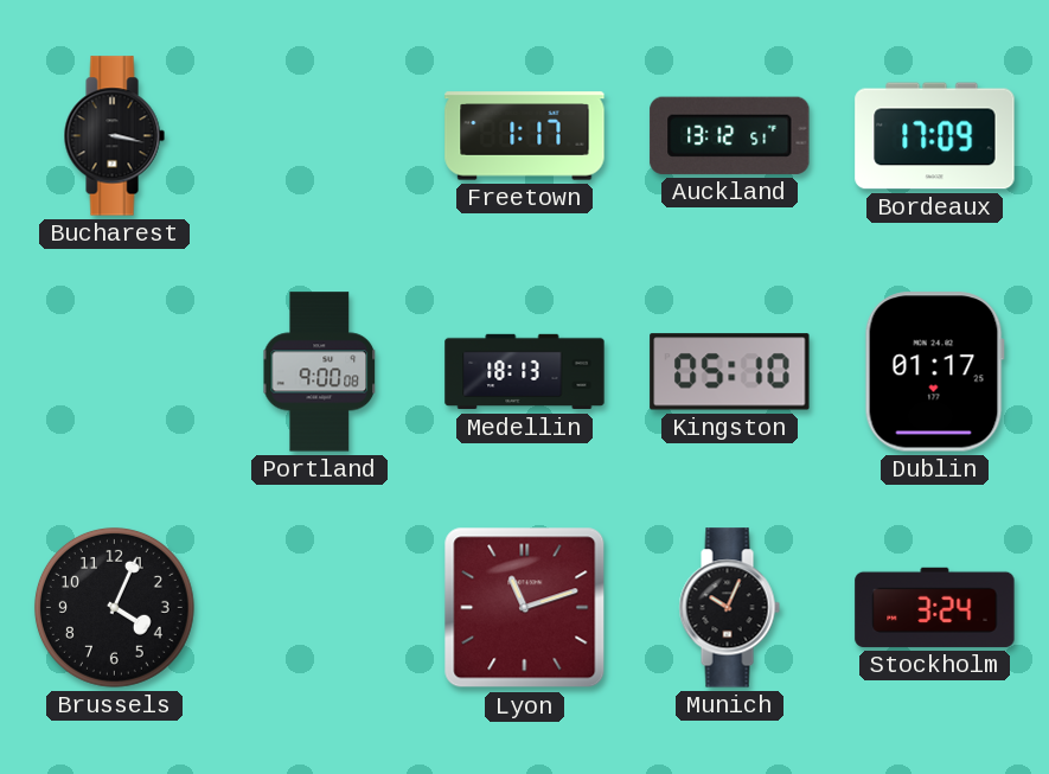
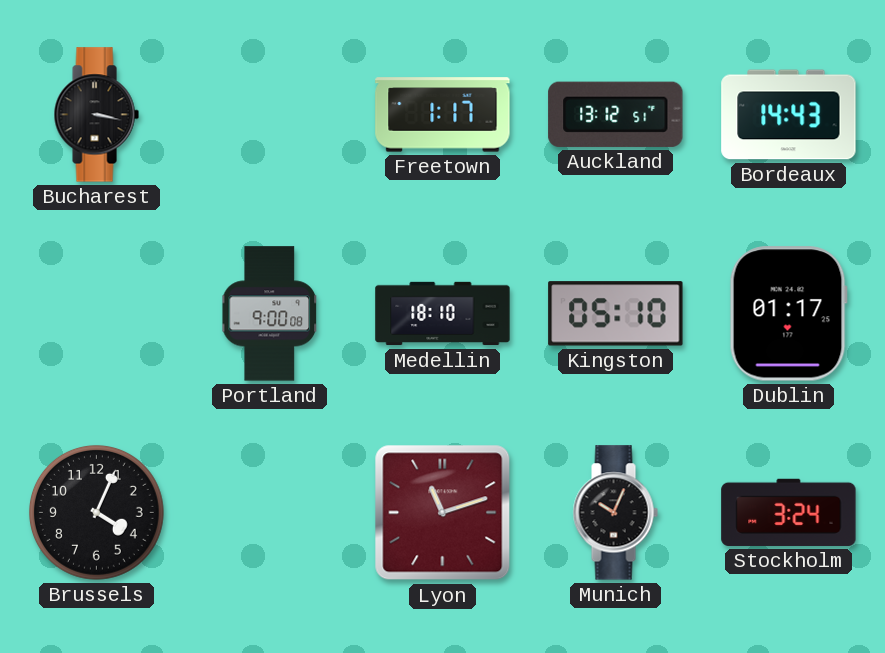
Bordeaux: 17:09 -> 14:43
Medellin: 18:13 -> 18:10
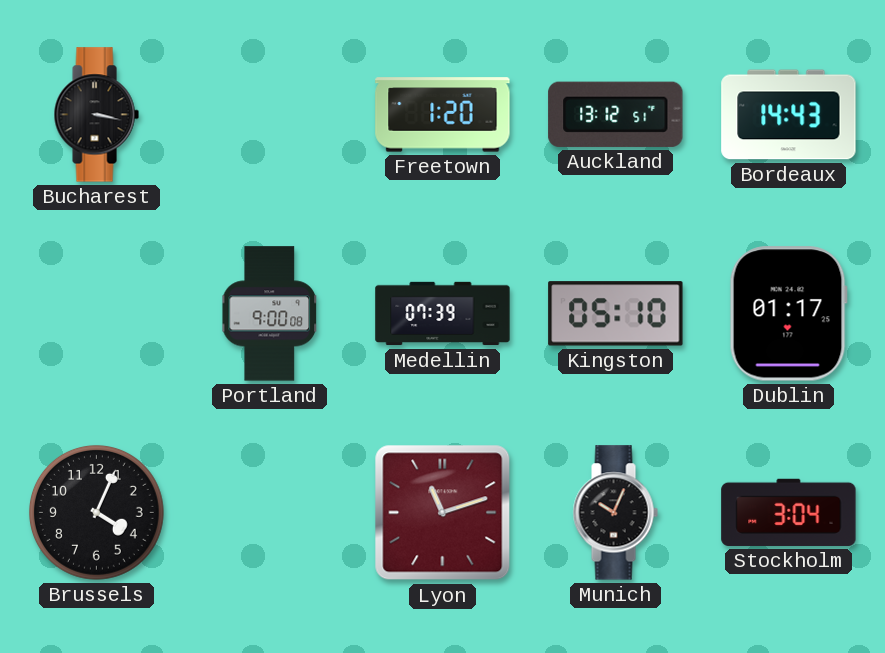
Freetown: 1:17 -> 1:20
Medellin: 18:10 -> 07:39
Stockholm: 3:24 -> 3:04
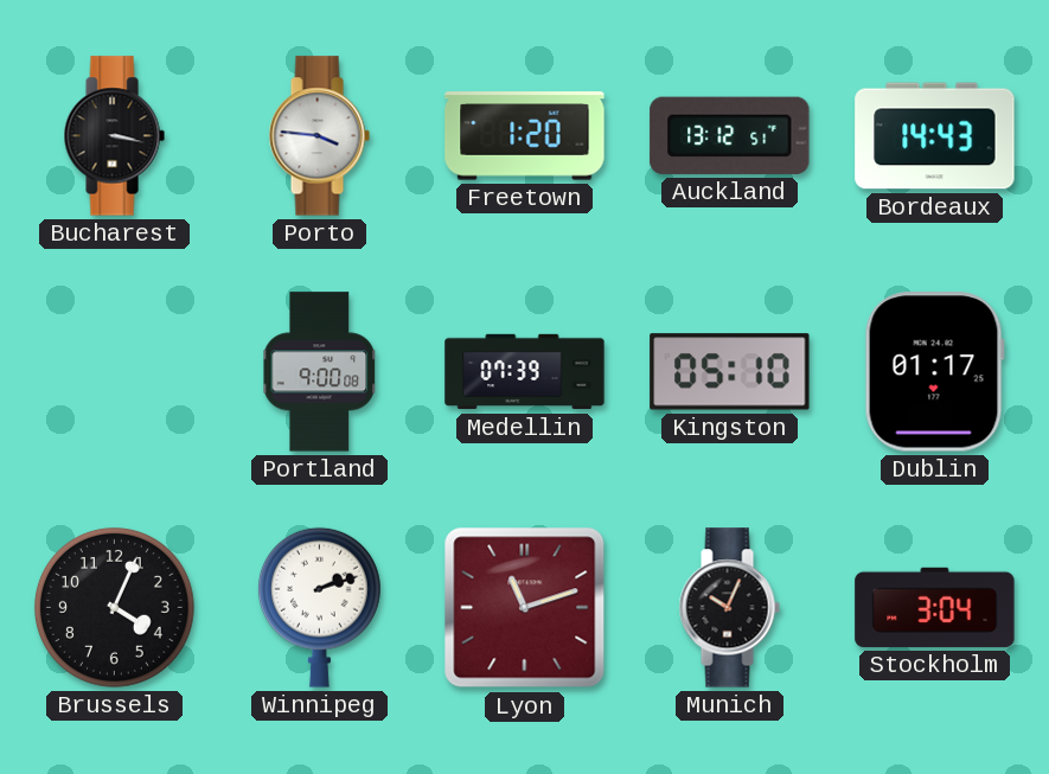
Porto: none -> 3:46
Winnipeg: none -> 2:12
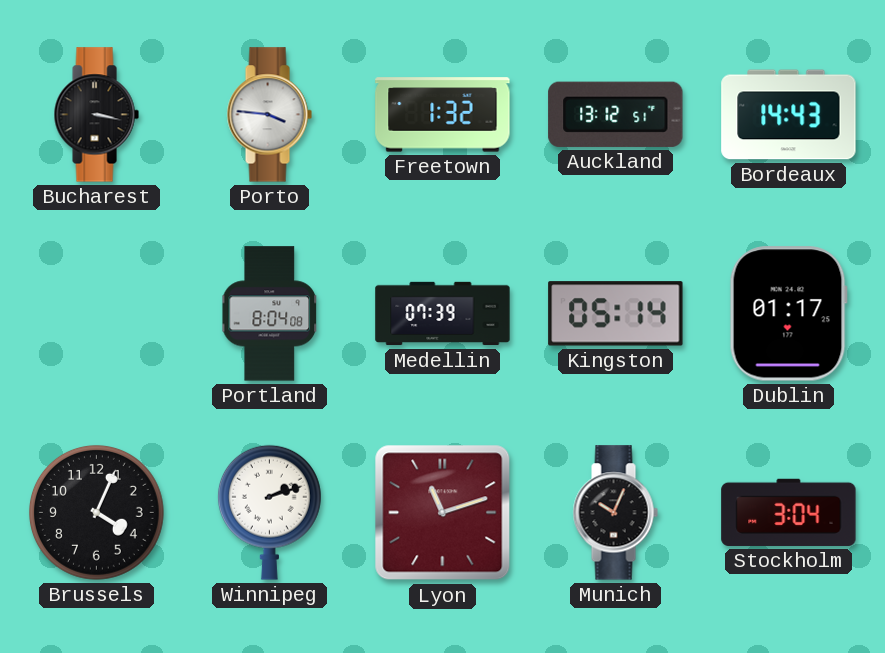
Freetown: 1:20 -> 1:32
Portland: 9:00 -> 8:04
Kingston: 05:10 -> 05:14
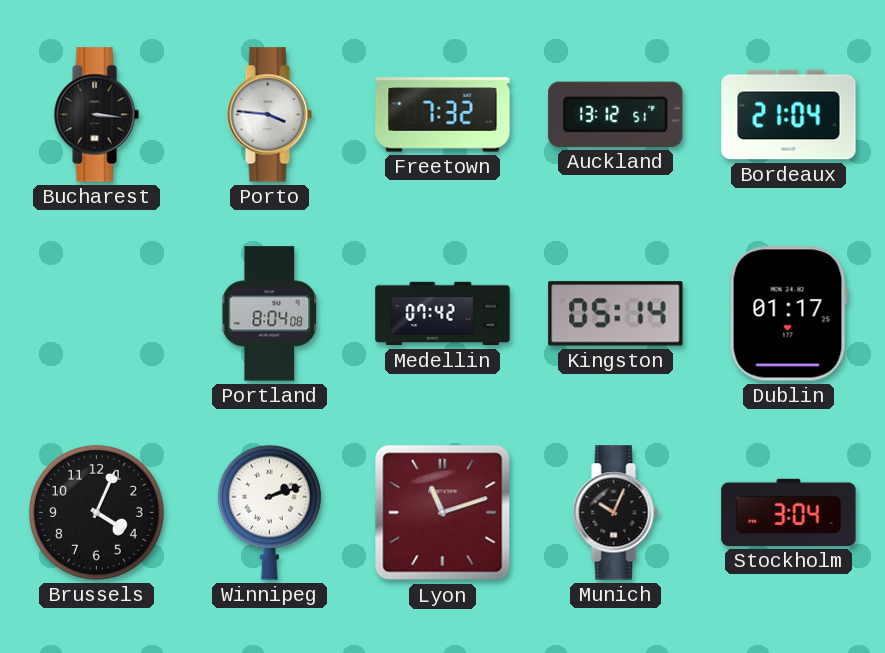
Bucharest: 3:17 -> 3:16
Freetown: 1:32 -> 7:32
Bordeaux: 14:43 -> 21:04
Medellin: 07:39 -> 07:42
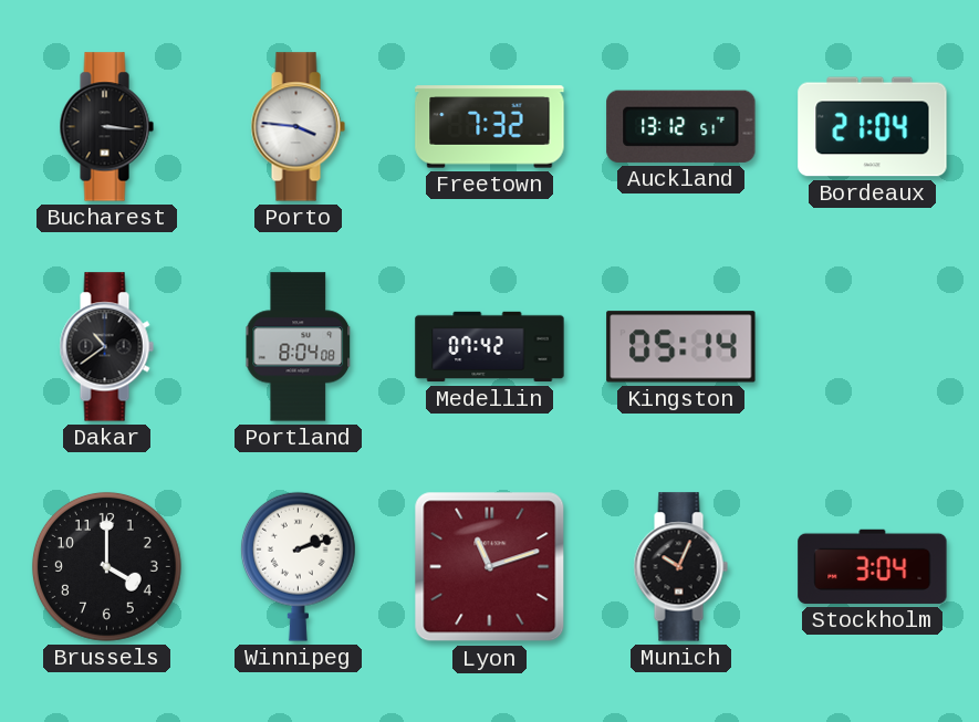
Dakar: none -> 10:39
Dublin: 01:17 -> none
Brussels: 4:04 -> 4:00
